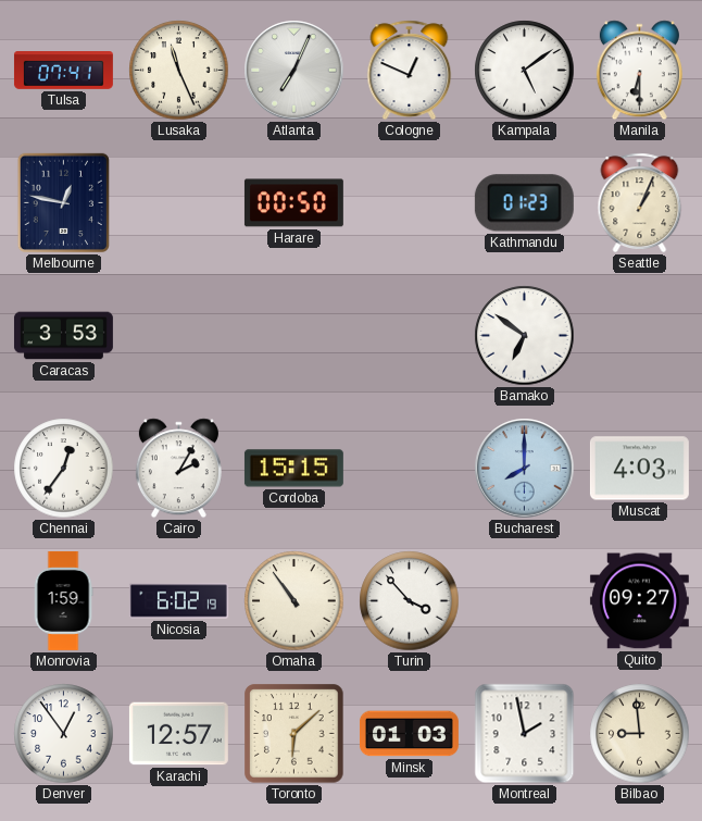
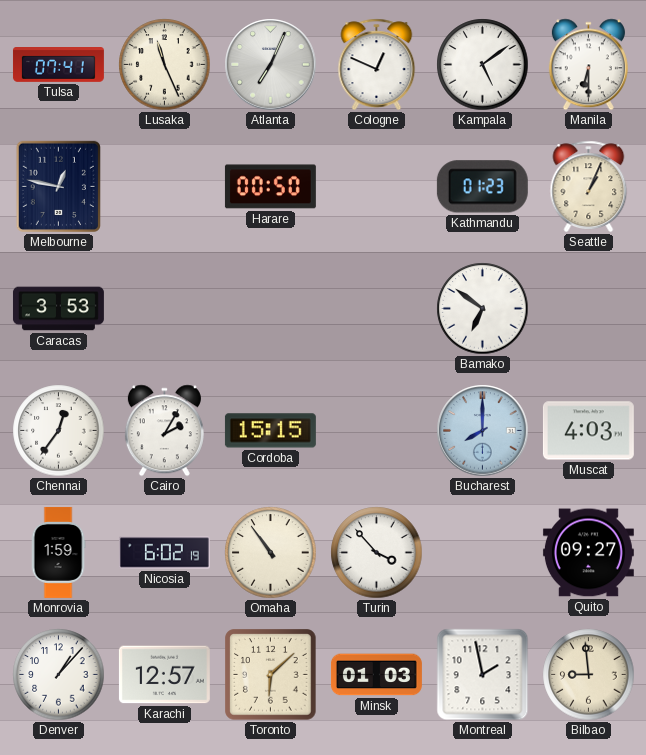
Denver: 12:54 -> 1:07
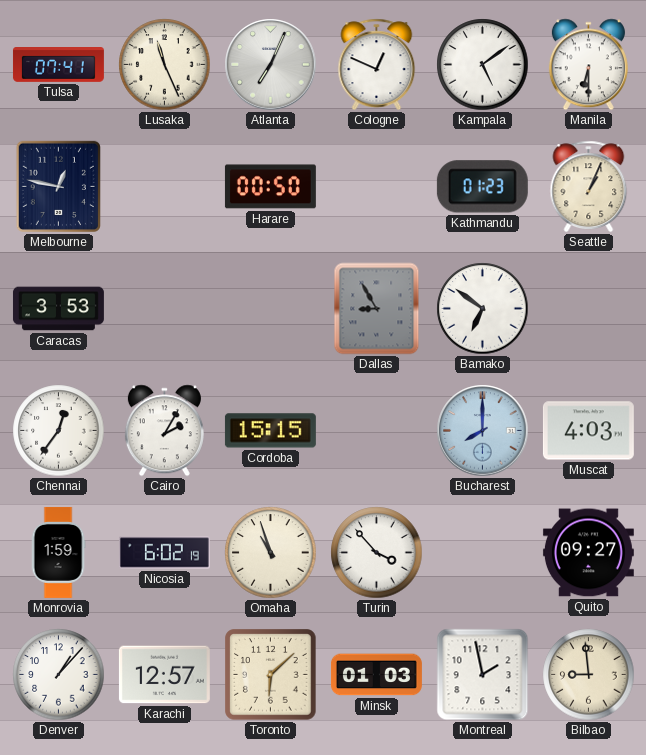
Dallas: none -> 8:55
Omaha: 10:54 -> 10:57
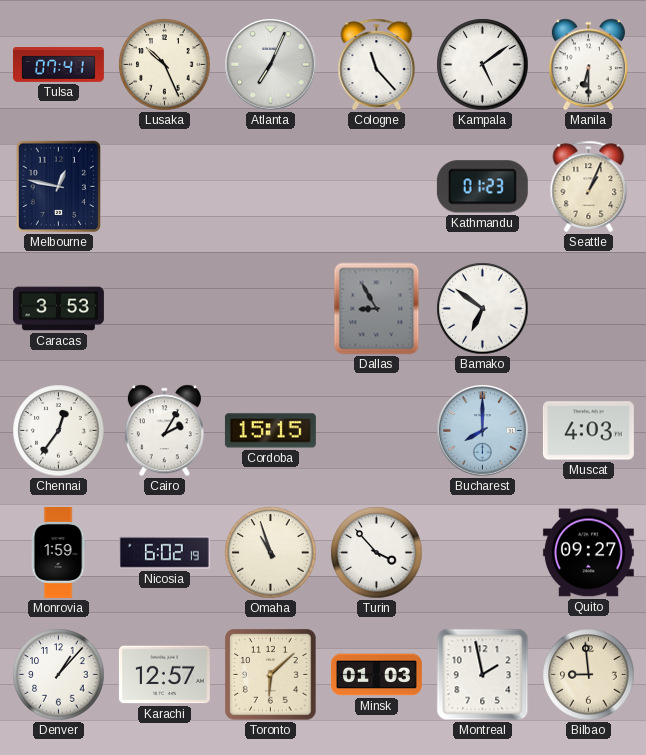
Lusaka: 11:26 -> 10:26
Cologne: 12:49 -> 11:23
Harare: 00:50 -> none
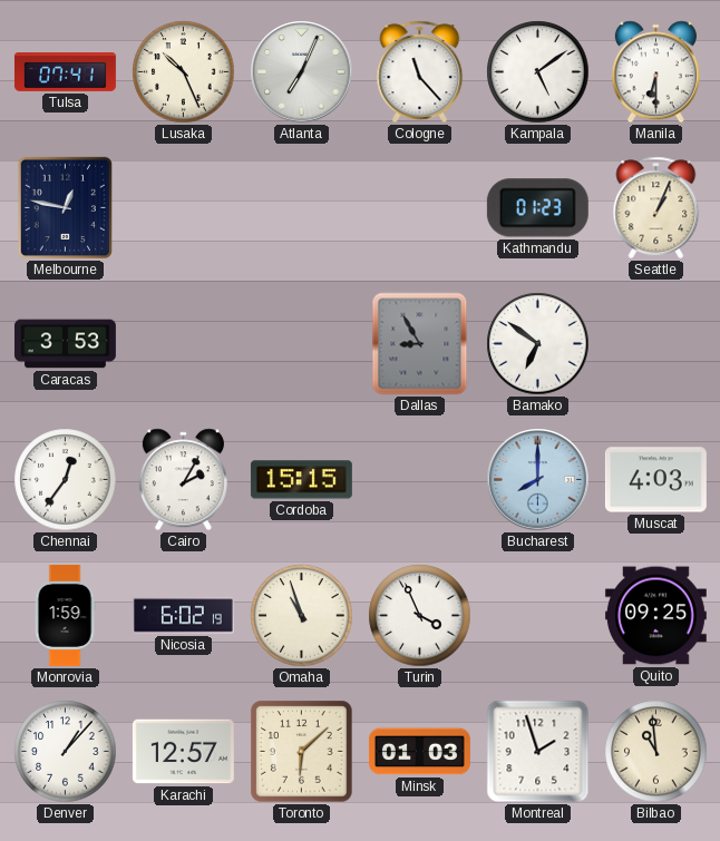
Turin: 3:53 -> 3:56
Quito: 09:27 -> 09:25
Montreal: 1:58 -> 1:57
Bilbao: 8:59 -> 10:59
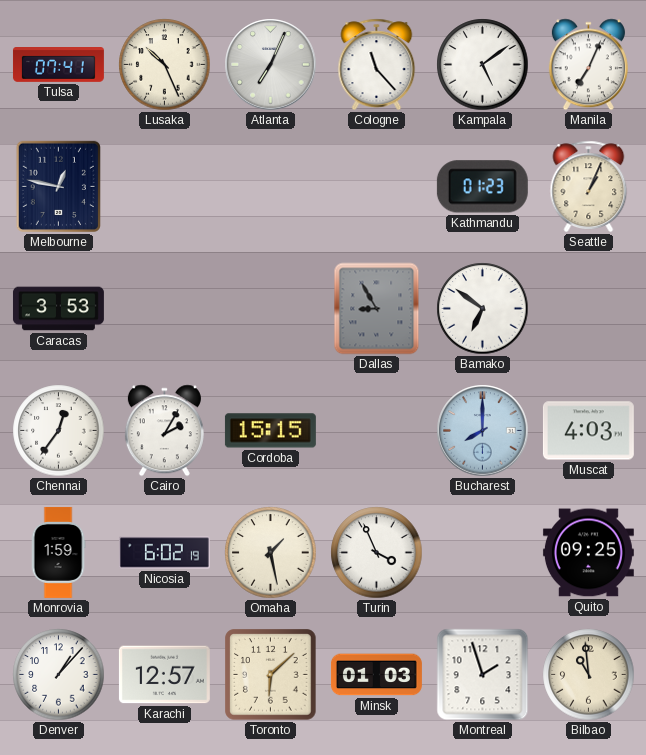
Manila: 6:30 -> 7:04
Omaha: 10:57 -> 1:28
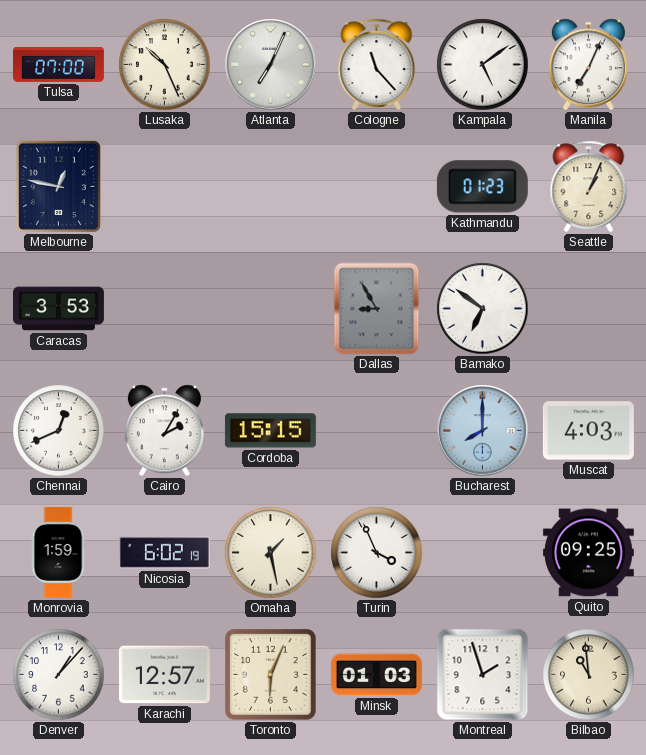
Tulsa: 07:41 -> 07:00
Chennai: 12:36 -> 12:41
Toronto: 6:08 -> 6:04
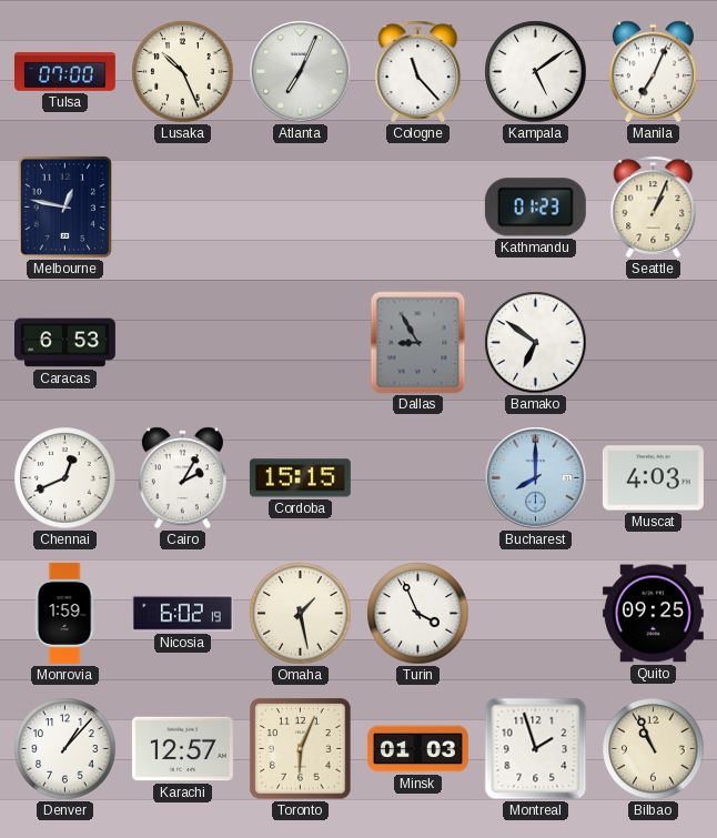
Caracas: 3:53 -> 6:53
Bilbao: 10:59 -> 10:56
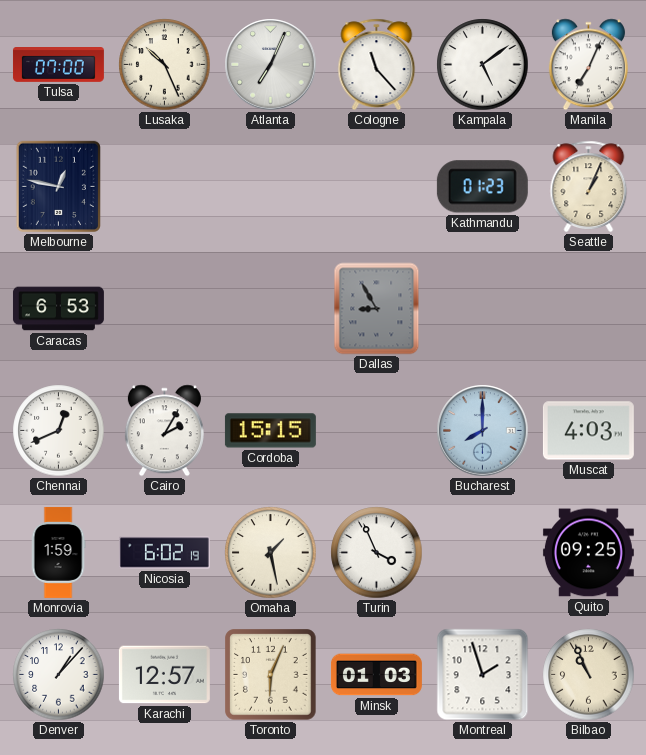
Bamako: 6:51 -> none
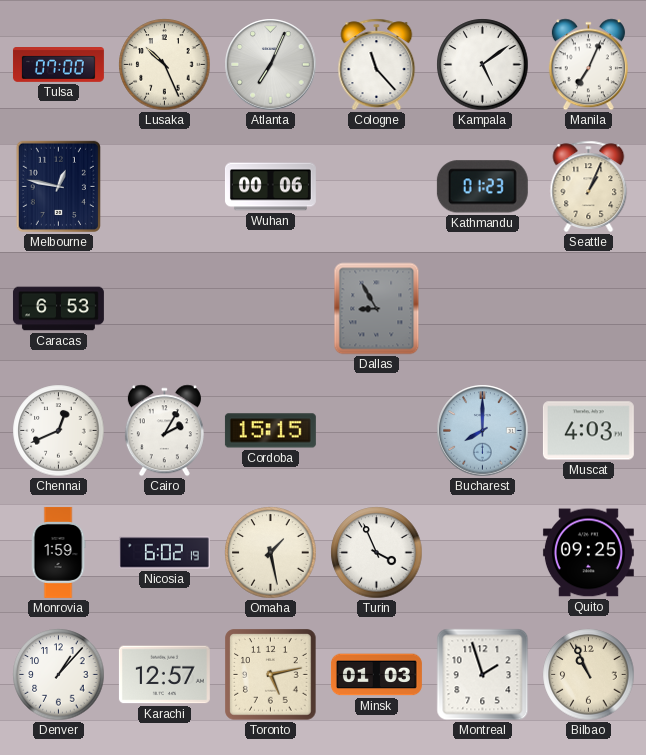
Wuhan: none -> 00:06
Toronto: 6:04 -> 5:13
